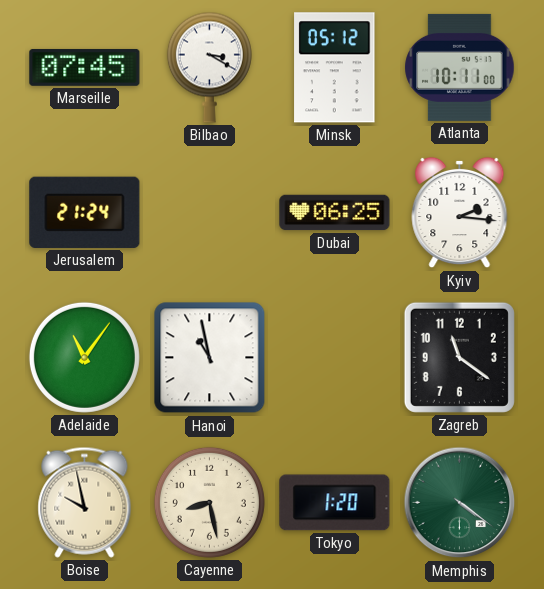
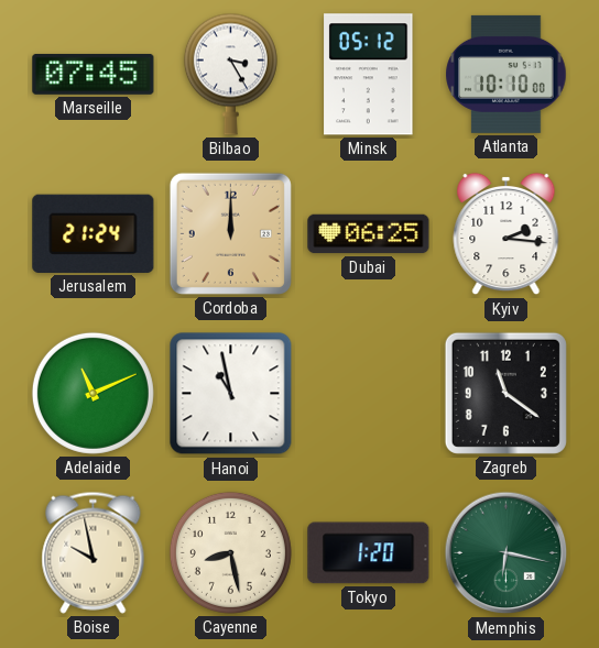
Bilbao: 3:20 -> 3:25
Atlanta: 10:11 -> 10:10
Cordoba: none -> 12:00
Adelaide: 11:06 -> 11:11
Memphis: 4:21 -> 6:17
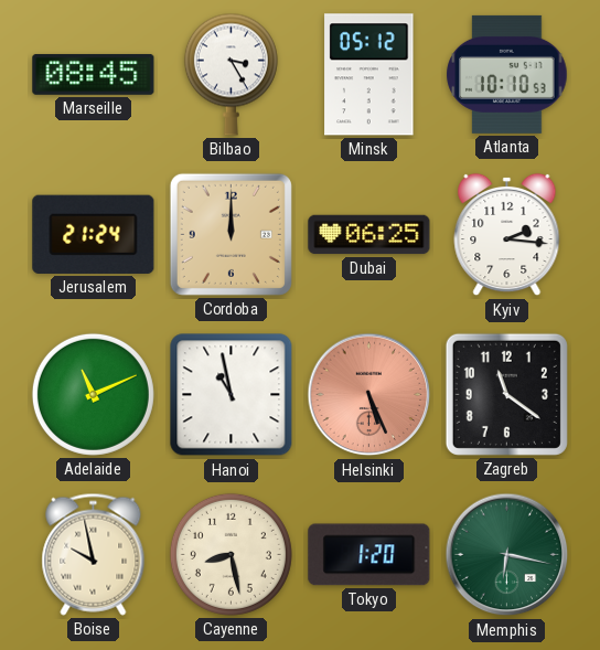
Marseille: 07:45 -> 08:45
Atlanta: 10:10:00 -> 10:10:53
Helsinki: none -> 5:26
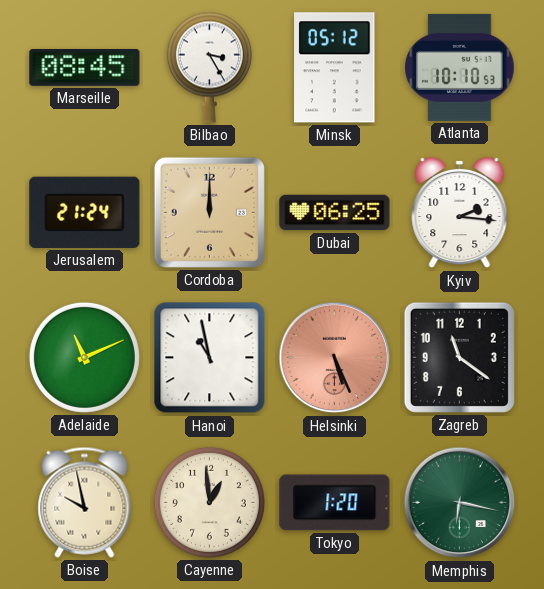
Cayenne: 8:28 -> 12:59
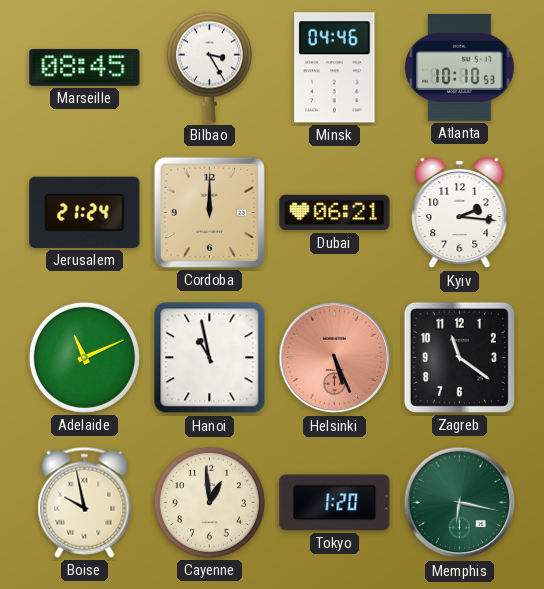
Minsk: 05:12 -> 04:46
Dubai: 06:25 -> 06:21
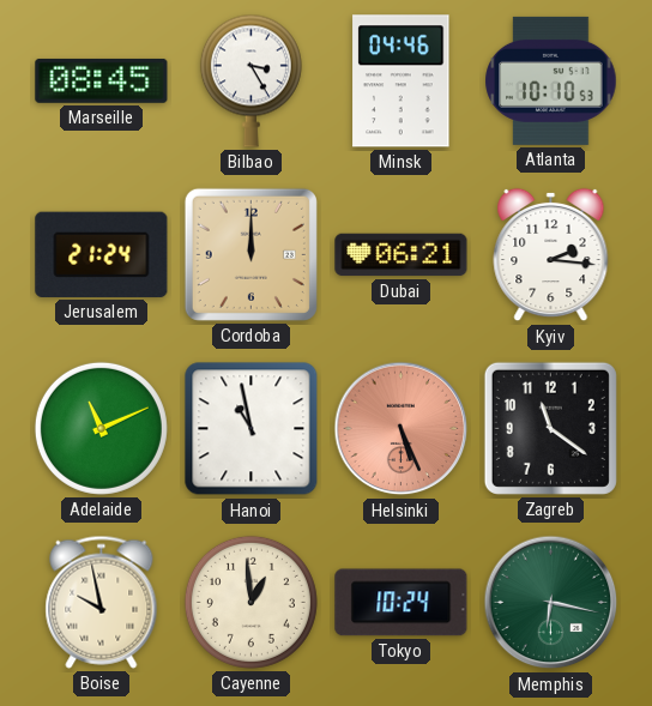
Tokyo: 1:20 -> 10:24
